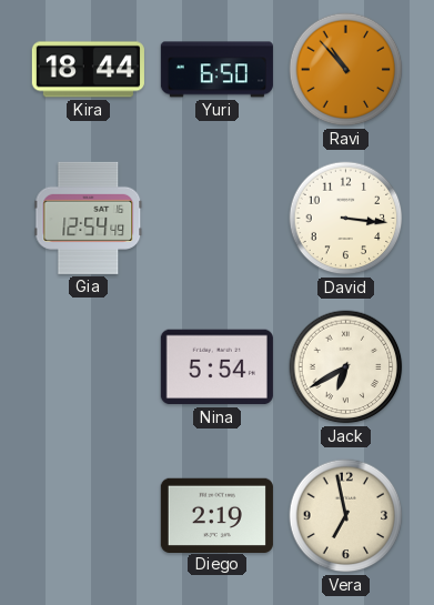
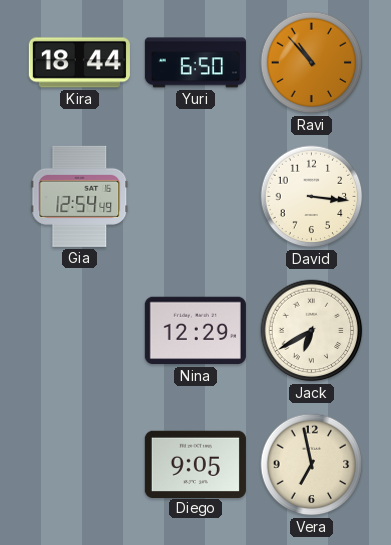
Nina: 5:54 -> 12:29
Diego: 2:19 -> 9:05
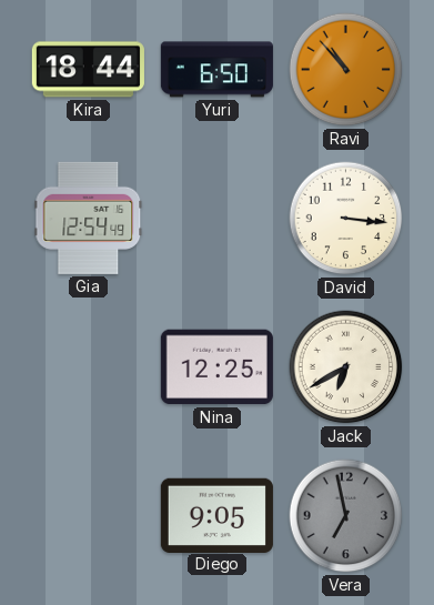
Nina: 12:29 -> 12:25
Vera dial: cream -> grey
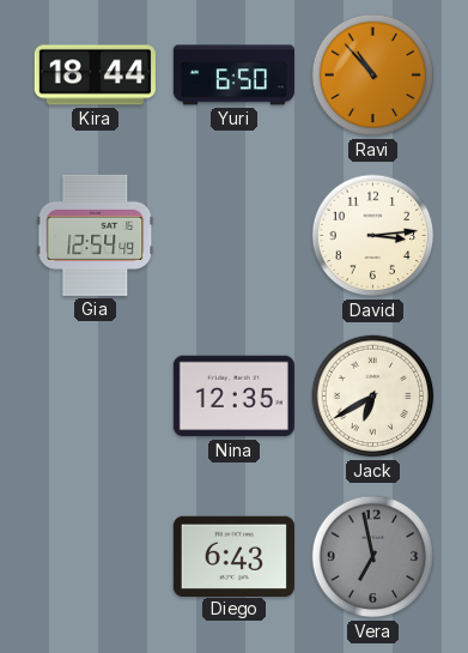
David: 3:16 -> 3:14
Nina: 12:25 -> 12:35
Diego: 9:05 -> 6:43
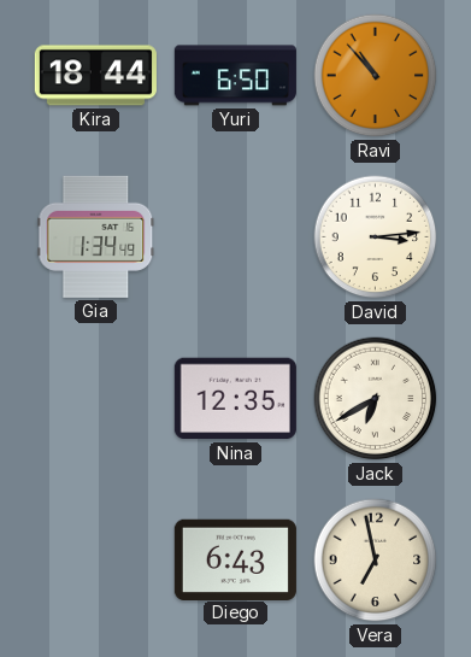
Gia: 12:54 -> 1:34
Vera dial: grey -> cream
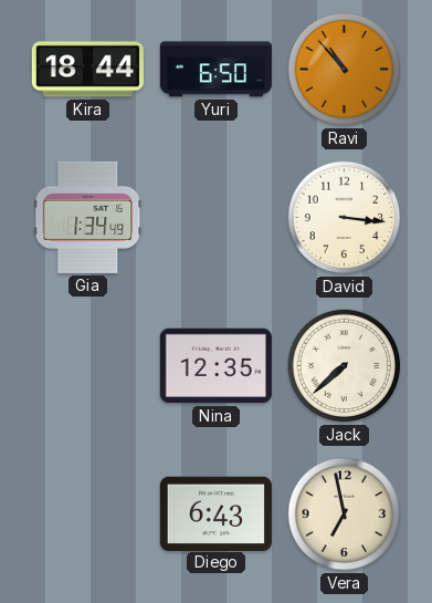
David: 3:14 -> 3:16
Jack: 6:40 -> 7:38
